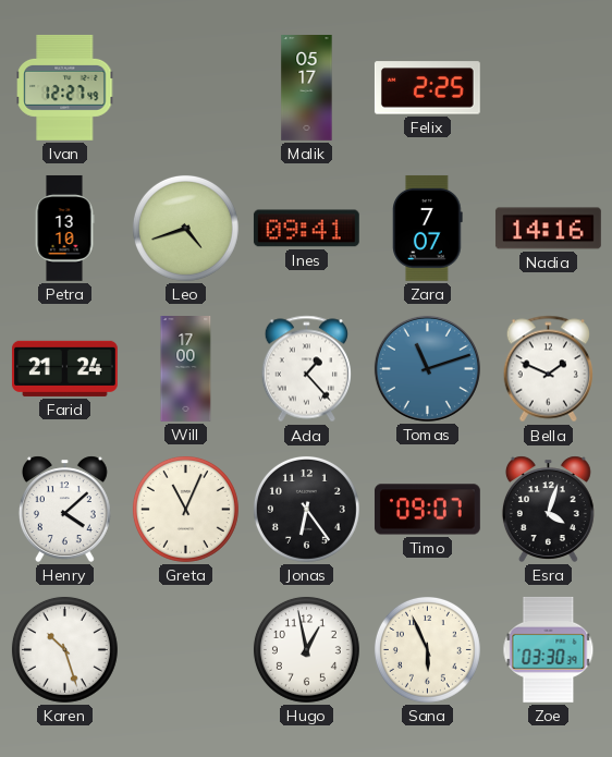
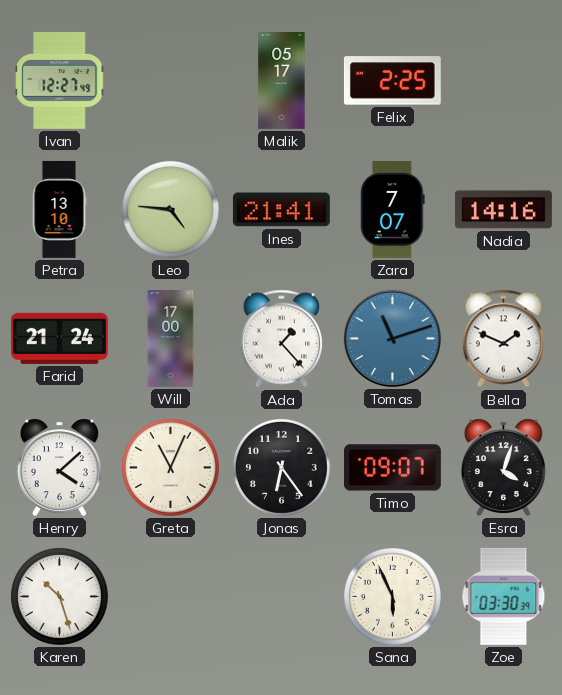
Leo: 4:42 -> 4:46
Ines: 09:41 -> 21:41
Hugo: 12:58 -> none
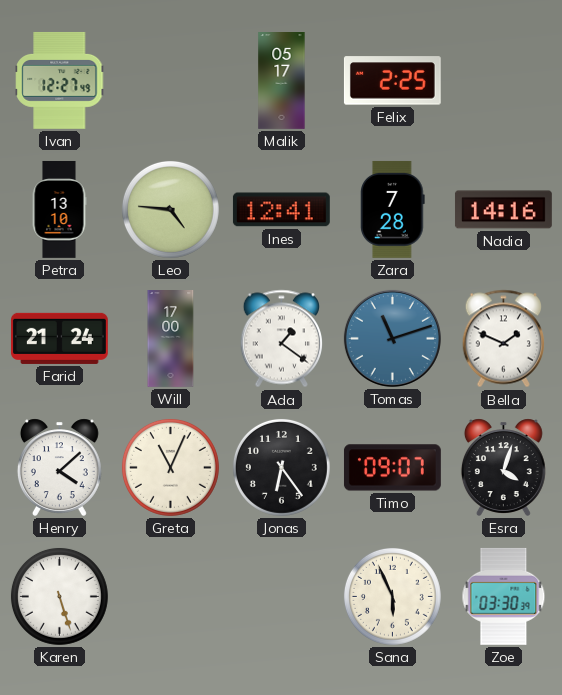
Ines: 21:41 -> 12:41
Zara: 7:07 -> 7:28
Ada: 1:23 -> 1:21
Karen: 10:27 -> 5:27
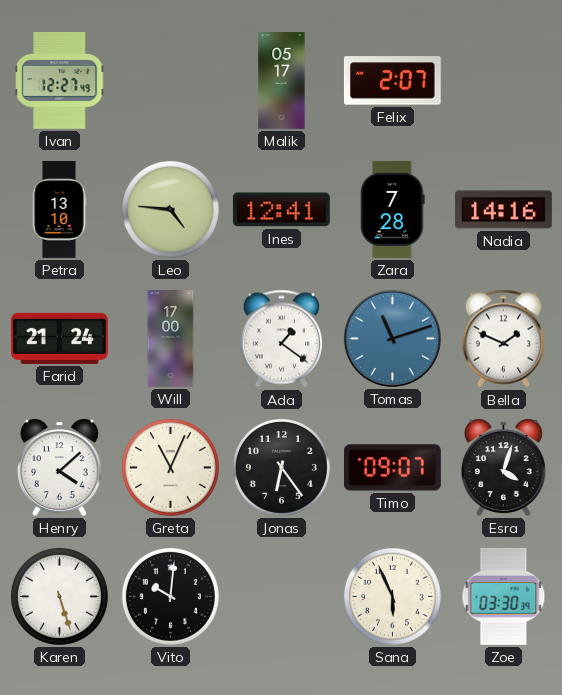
Felix: 2:25 -> 2:07
Vito: none -> 10:01
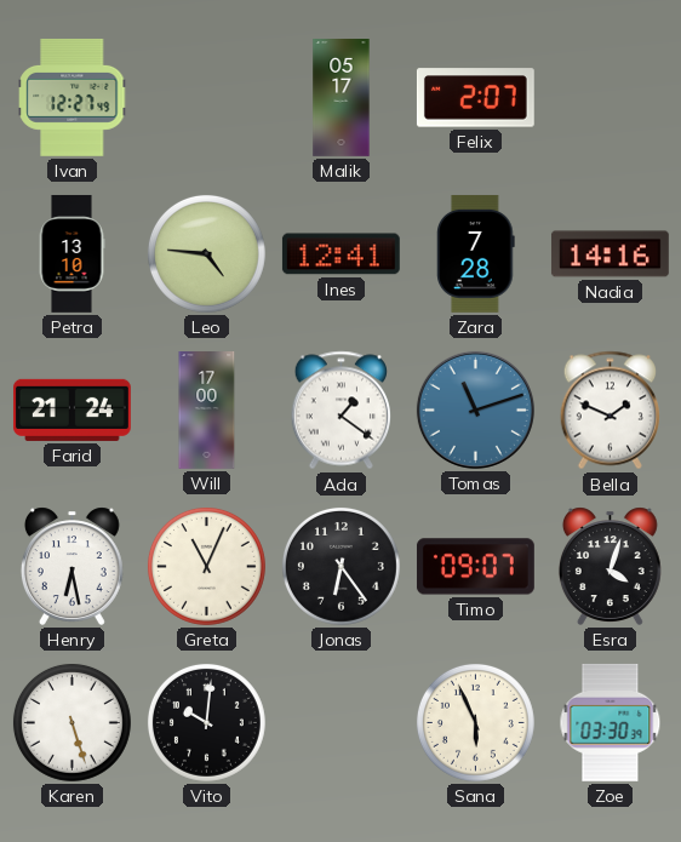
Henry: 4:08 -> 6:28
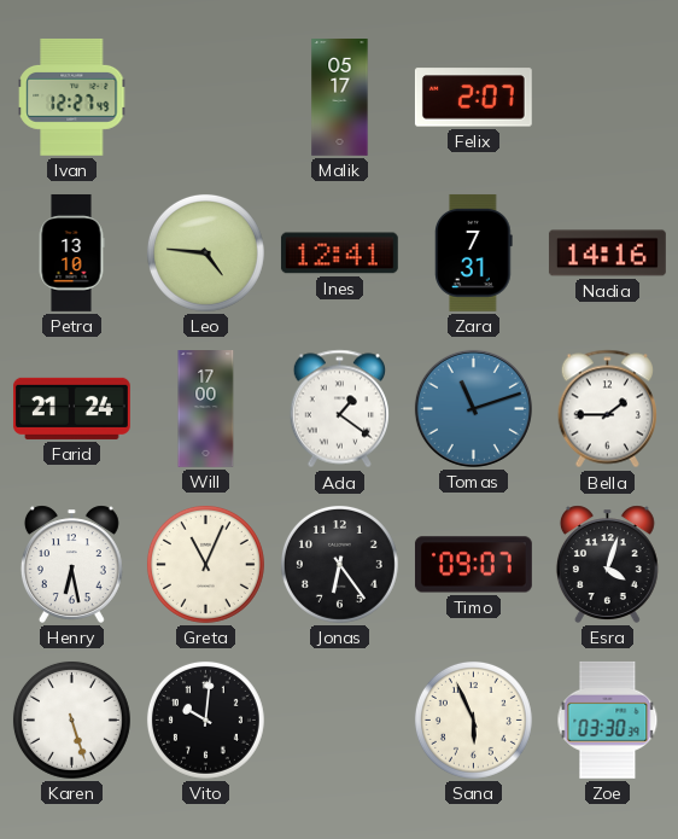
Zara: 7:28 -> 7:31
Bella: 1:49 -> 1:45
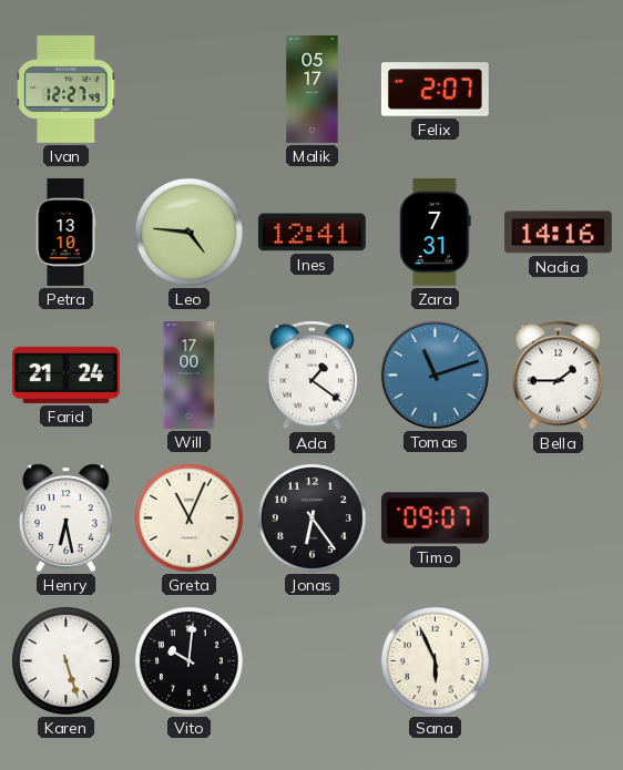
Esra: 4:03 -> none
Zoe: 03:30 -> none
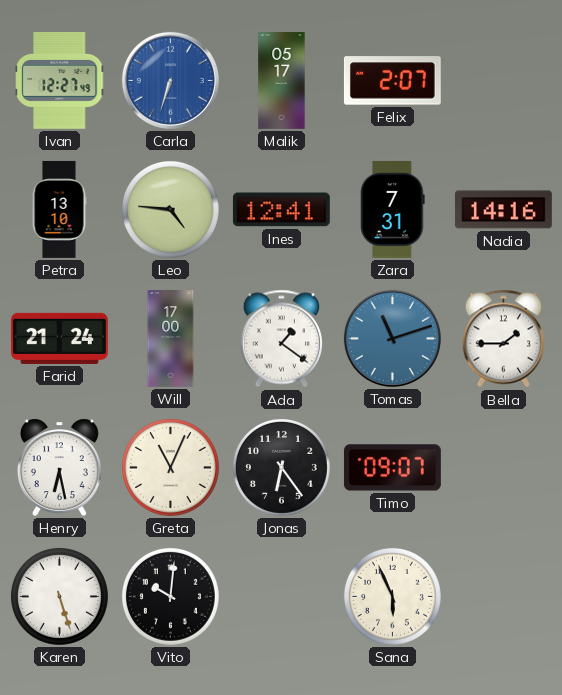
Carla: none -> 6:33
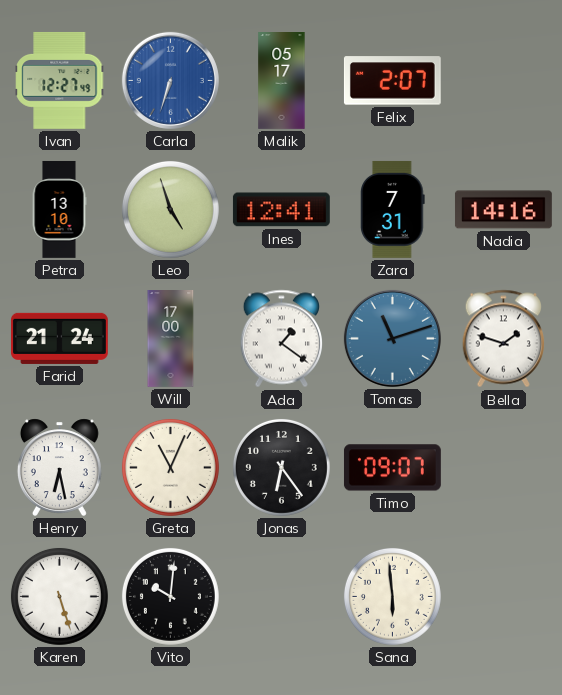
Leo: 4:46 -> 4:57
Bella: 1:45 -> 1:48
Sana: 5:56 -> 5:59
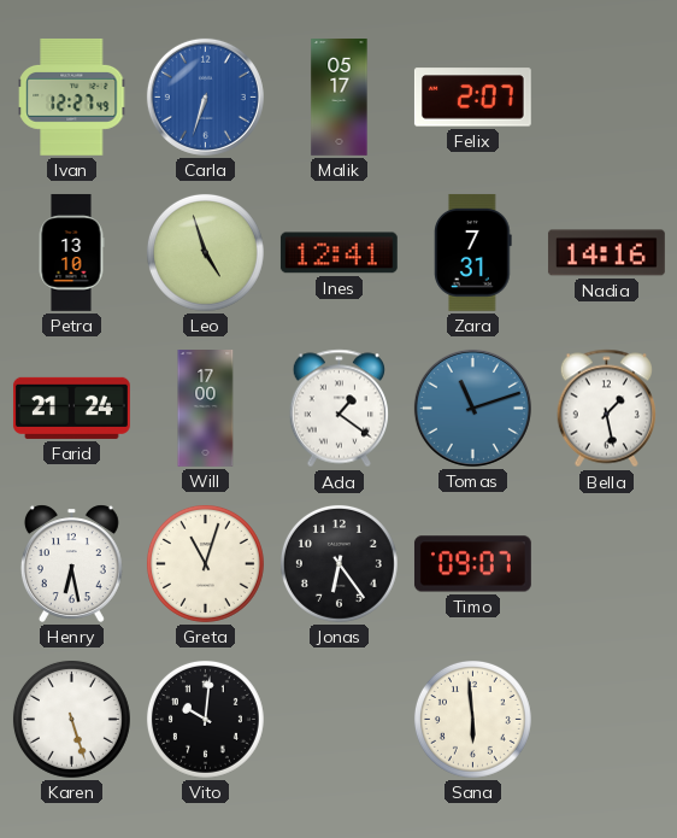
Bella: 1:48 -> 1:28
Greta: 11:04 -> 11:03
